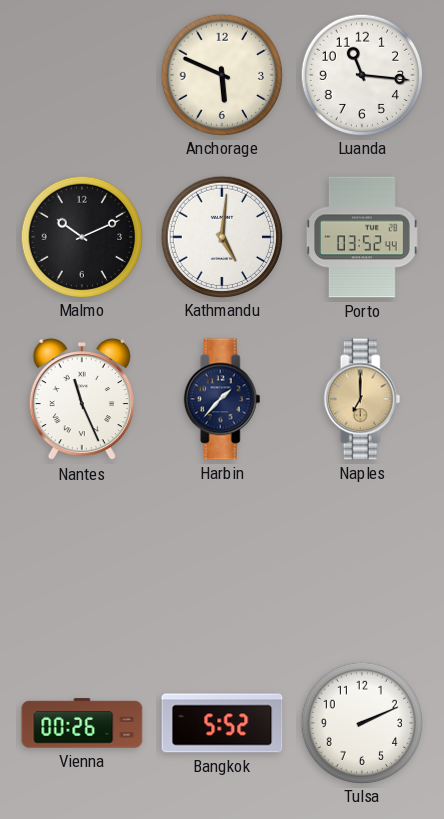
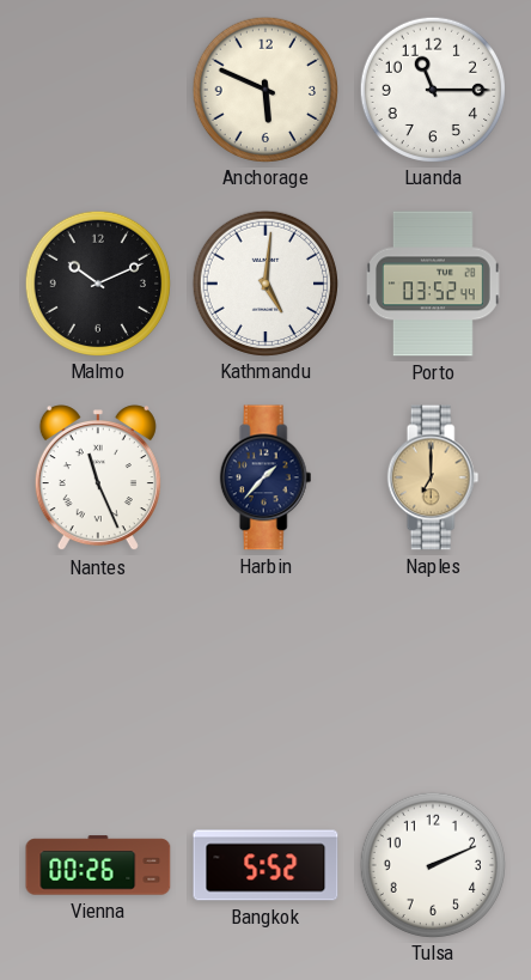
Luanda: 11:16 -> 11:15
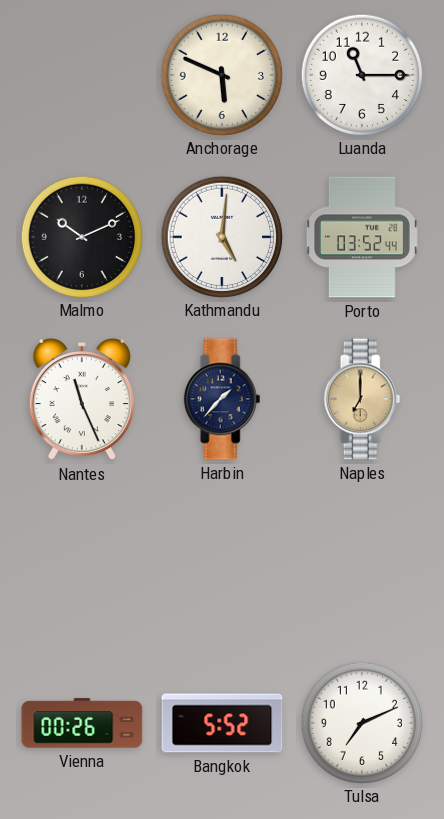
Tulsa: 2:11 -> 7:11
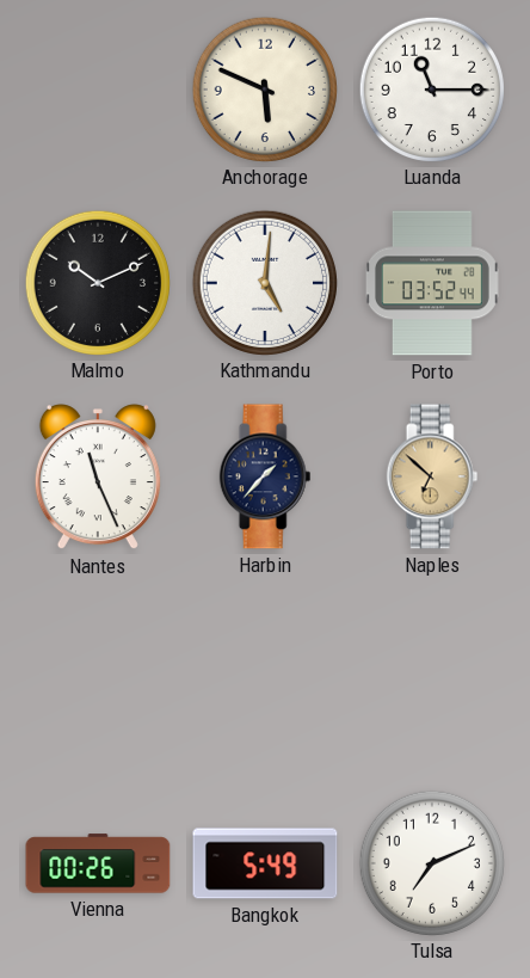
Naples: 7:00 -> 6:52
Bangkok: 5:52 -> 5:49
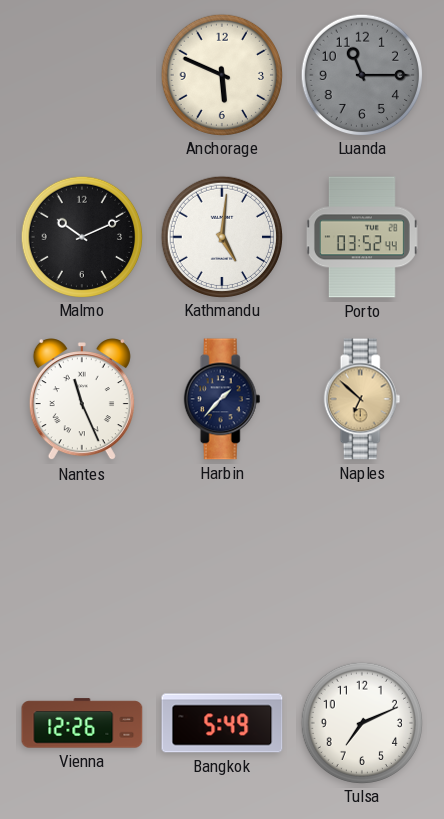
Luanda dial: white -> grey
Vienna: 00:26 -> 12:26
